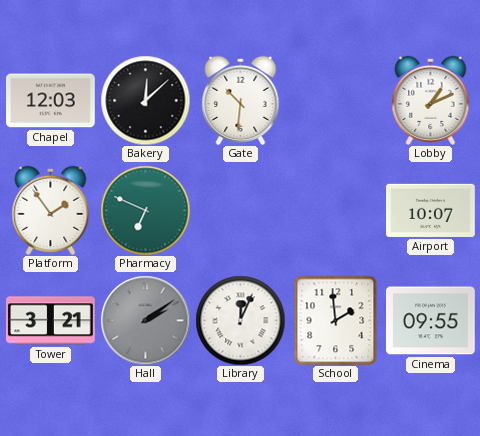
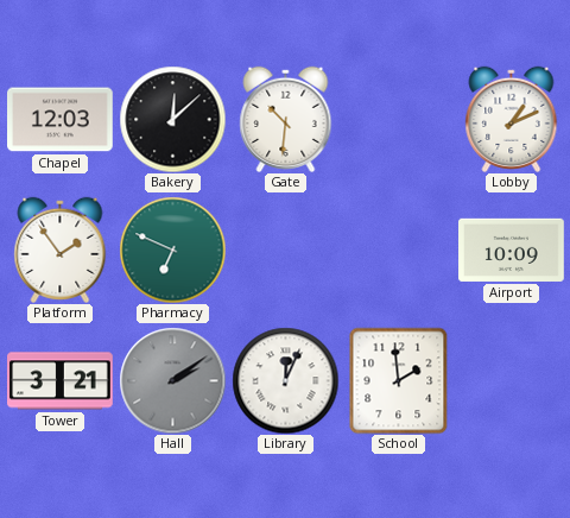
Airport: 10:07 -> 10:09
Cinema: 09:55 -> none
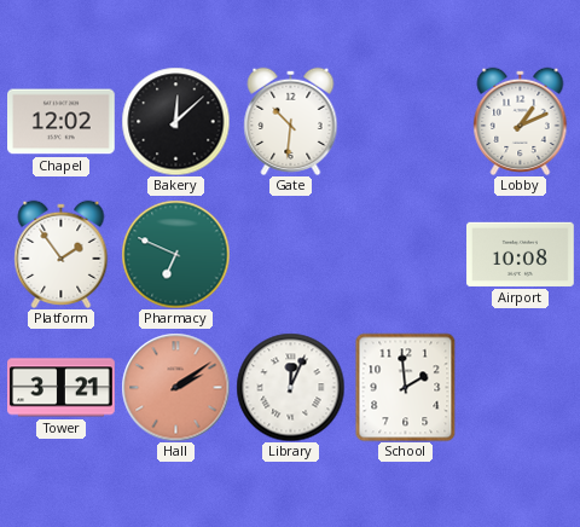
Chapel: 12:03 -> 12:02
Airport: 10:09 -> 10:08
Hall dial: grey -> salmon
